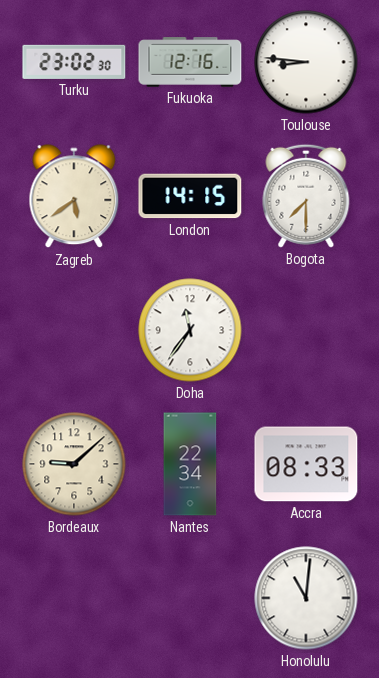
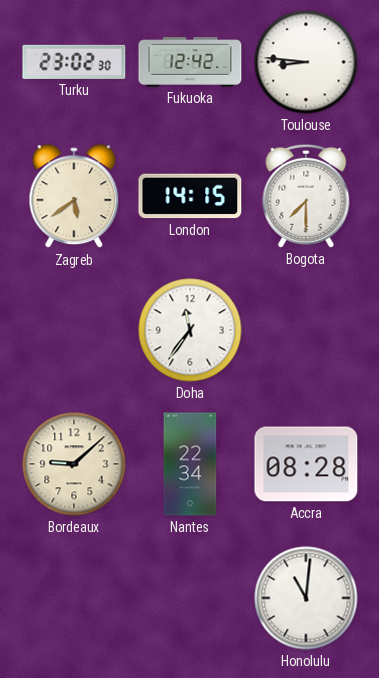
Fukuoka: 12:16 -> 12:42
Accra: 08:33 -> 08:28
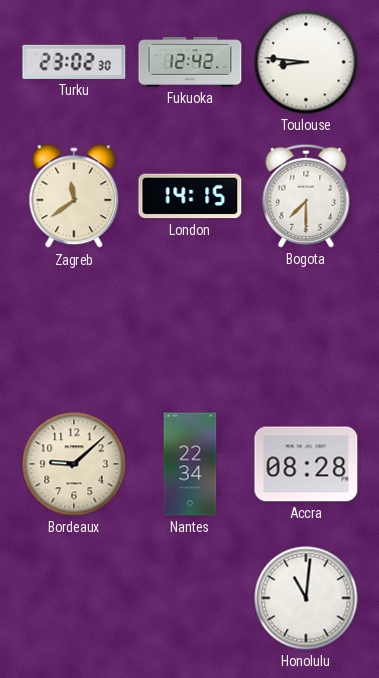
Zagreb: 5:39 -> 11:39
Doha: 11:36 -> none
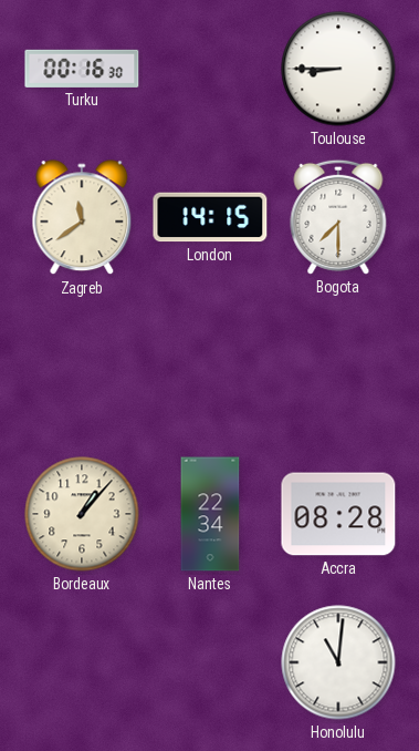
Turku: 23:02 -> 00:16
Fukuoka: 12:42 -> none
Toulouse: 8:46 -> 8:45
Bordeaux: 9:08 -> 1:07
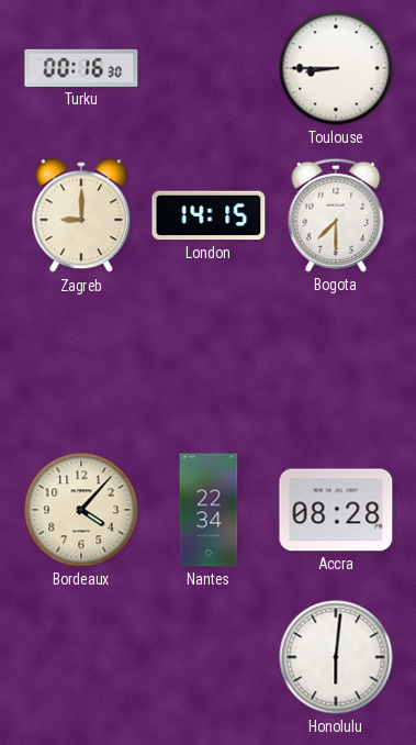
Zagreb: 11:39 -> 9:00
Bordeaux: 1:07 -> 4:07
Honolulu: 11:01 -> 6:01
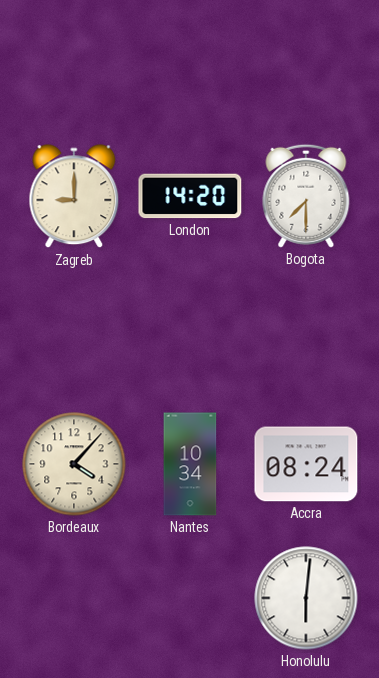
Turku: 00:16 -> none
Toulouse: 8:45 -> none
London: 14:15 -> 14:20
Nantes: 22:34 -> 10:34
Accra: 08:28 -> 08:24
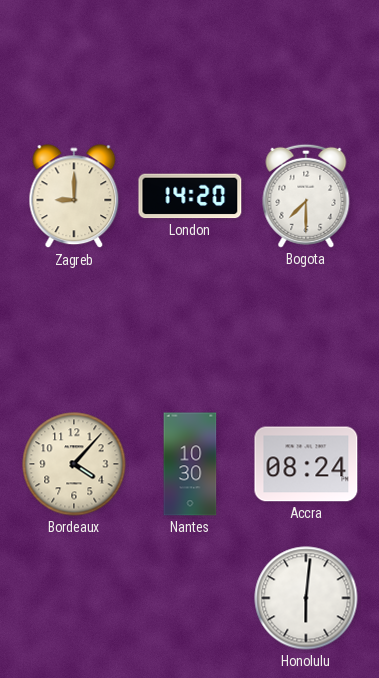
Nantes: 10:34 -> 10:30
